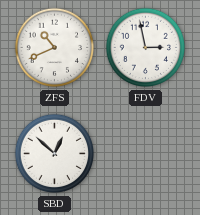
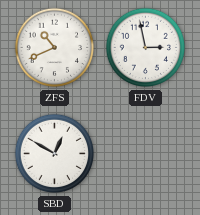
SBD: 12:52 -> 12:50
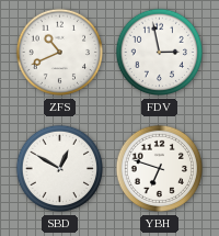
YBH: none -> 6:48
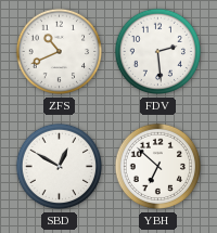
FDV: 2:58 -> 2:29
YBH: 6:48 -> 6:52
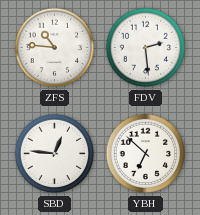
ZFS: 10:41 -> 10:46
SBD: 12:50 -> 12:46
